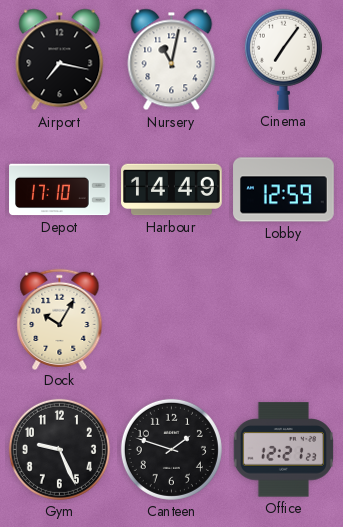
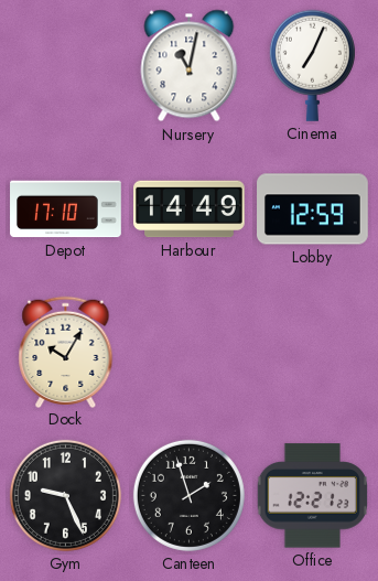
Airport: 7:17 -> none
Cinema: 7:06 -> 7:04
Canteen: 1:48 -> 1:57
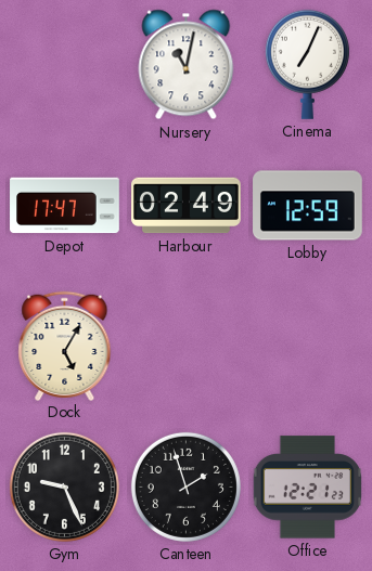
Depot: 17:10 -> 17:47
Harbour: 14:49 -> 02:49
Dock: 10:05 -> 5:05
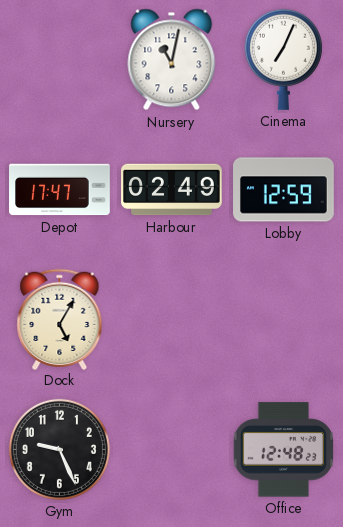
Canteen: 1:57 -> none
Office: 12:21 -> 12:48
